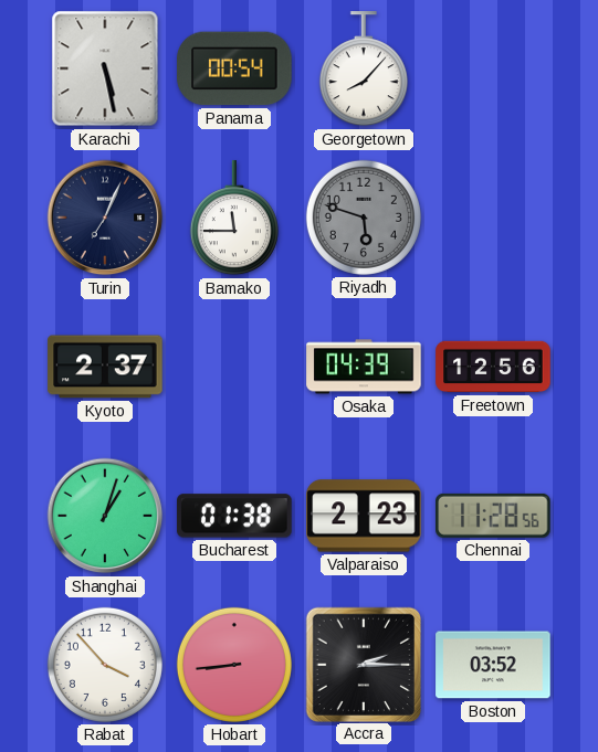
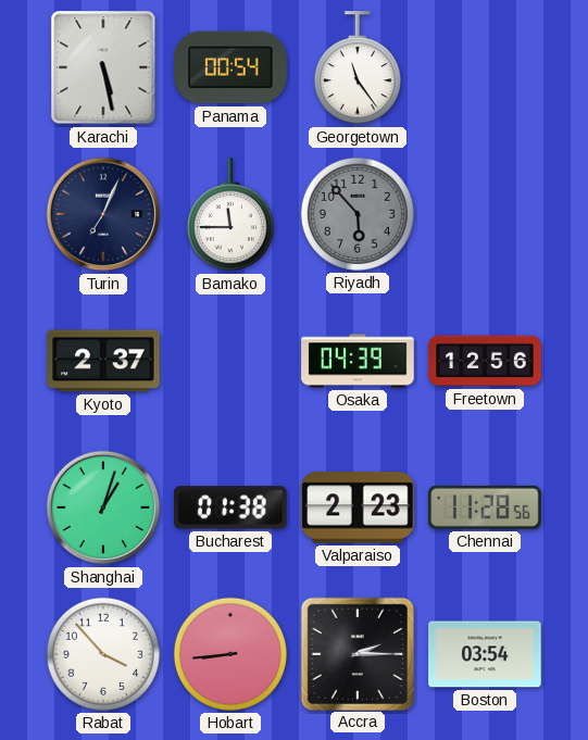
Georgetown: 8:07 -> 11:24
Riyadh: 5:48 -> 5:53
Boston: 03:52 -> 03:54
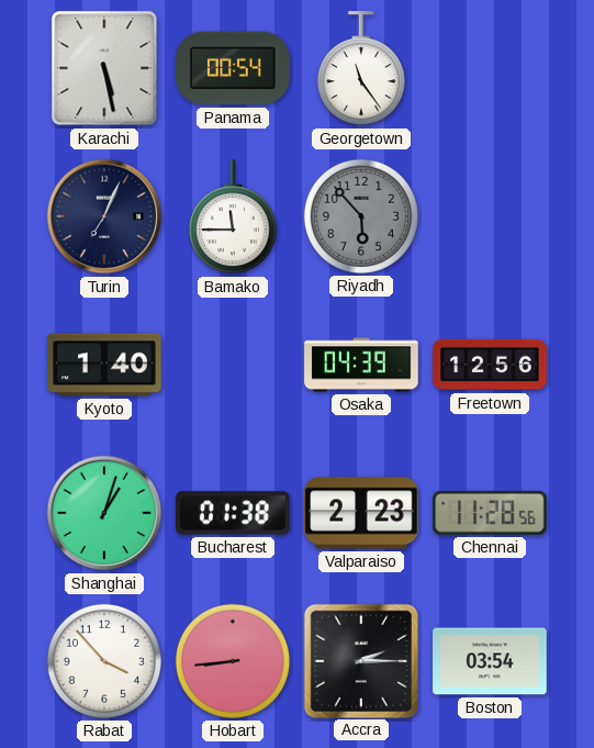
Kyoto: 2:37 -> 1:40
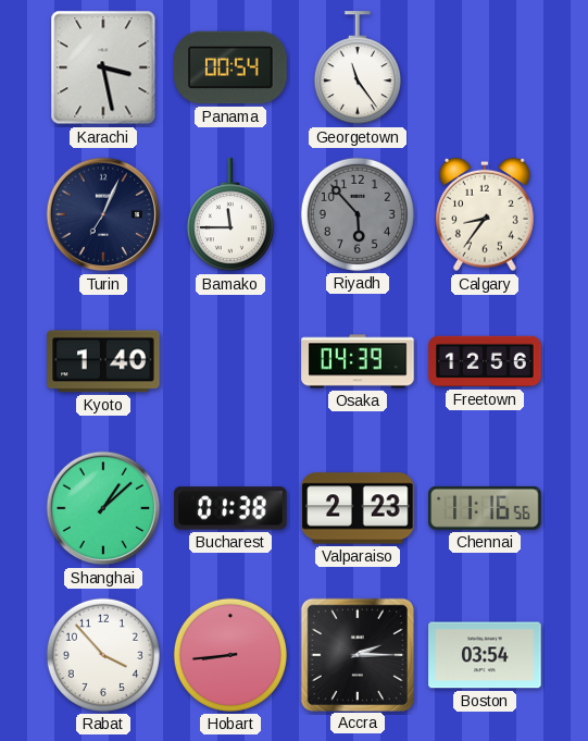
Karachi: 5:28 -> 3:28
Calgary: none -> 8:36
Shanghai: 1:03 -> 1:08
Chennai: 11:28 -> 11:16
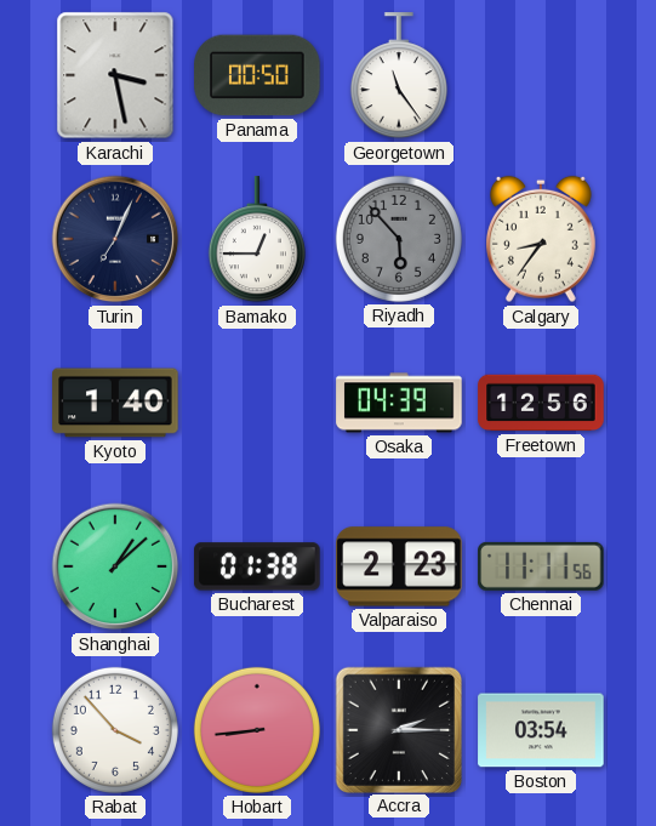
Panama: 00:54 -> 00:50
Bamako: 11:45 -> 12:45
Chennai: 11:16 -> 11:11
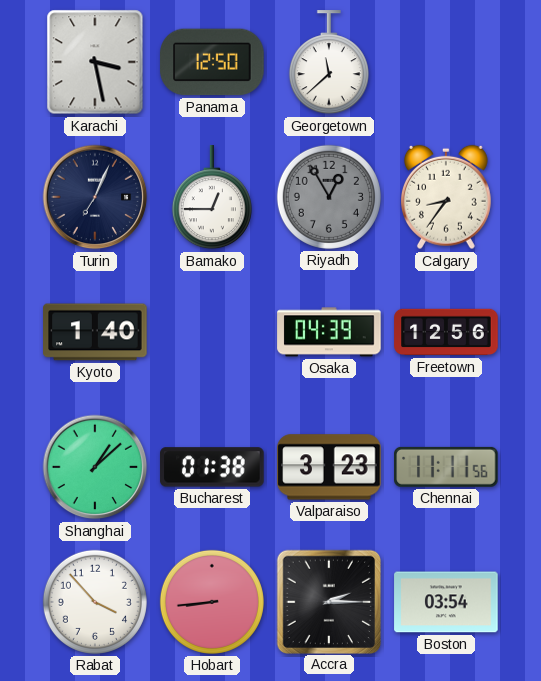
Panama: 00:50 -> 12:50
Georgetown: 11:24 -> 11:38
Riyadh: 5:53 -> 12:55
Valparaiso: 2:23 -> 3:23
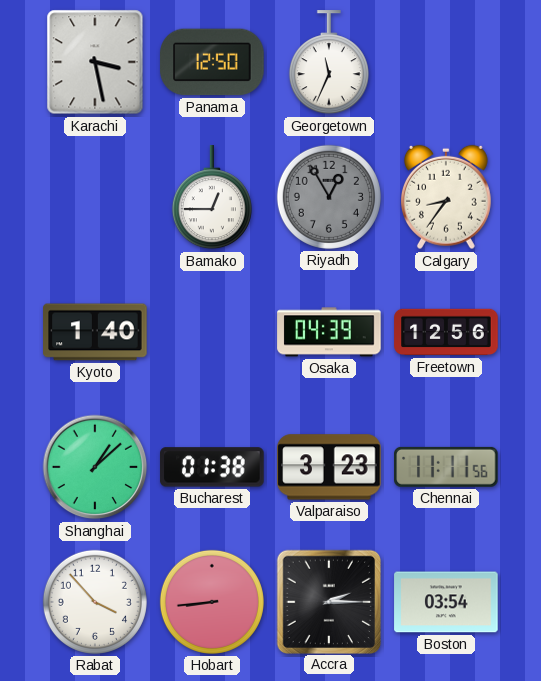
Georgetown: 11:38 -> 11:34
Turin: 7:04 -> none
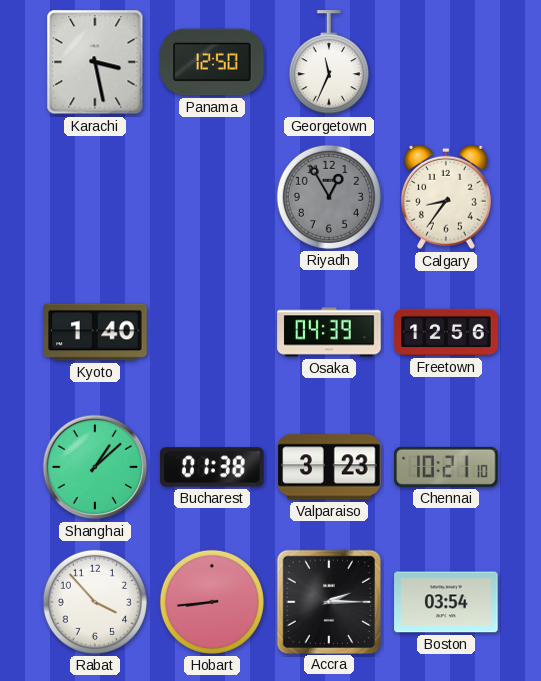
Bamako: 12:45 -> none
Chennai: 11:11 -> 10:21
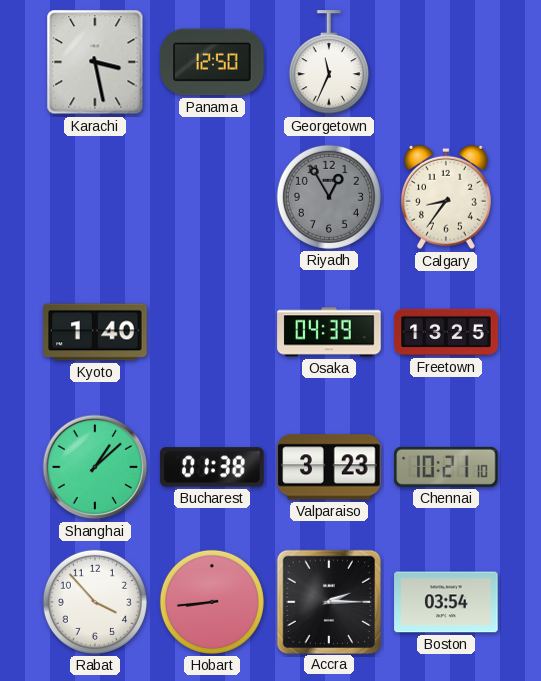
Freetown: 12:56 -> 13:25
